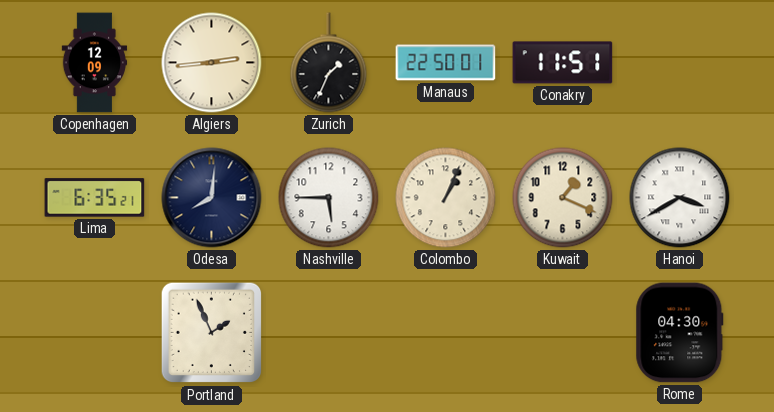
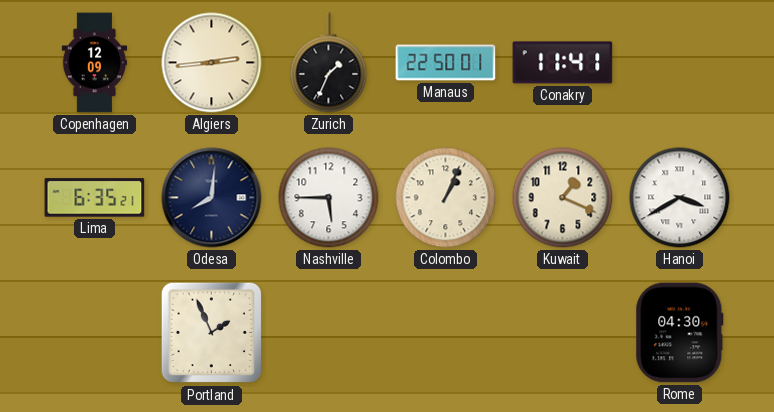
Conakry: 11:51 -> 11:41
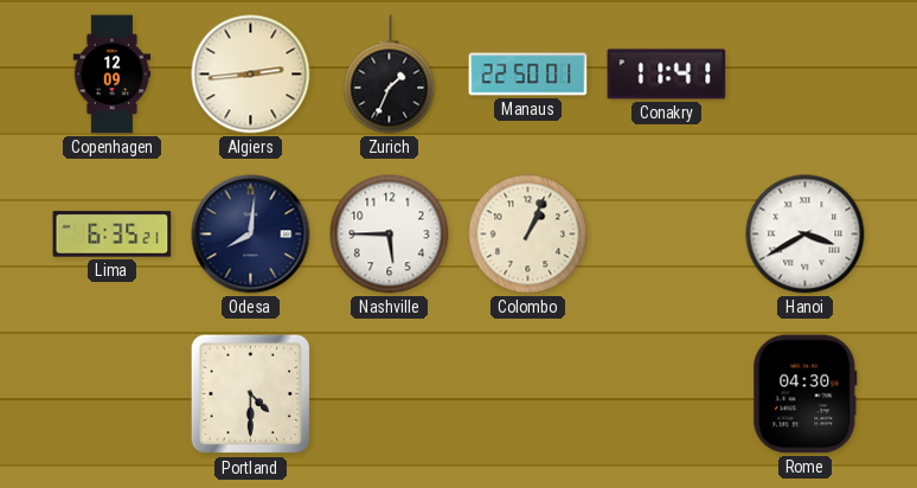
Kuwait: 1:19 -> none
Portland: 1:56 -> 4:30
